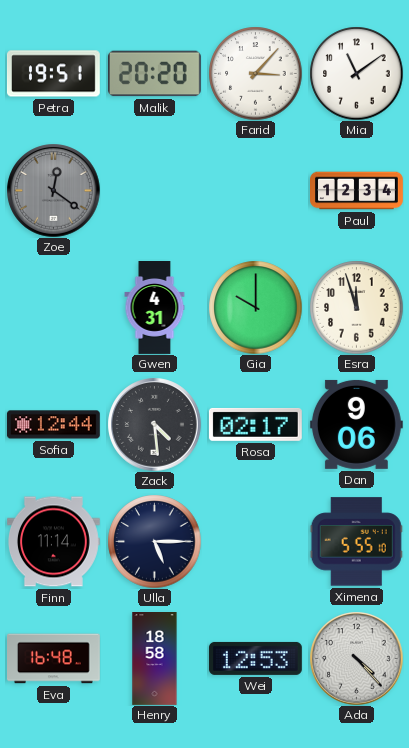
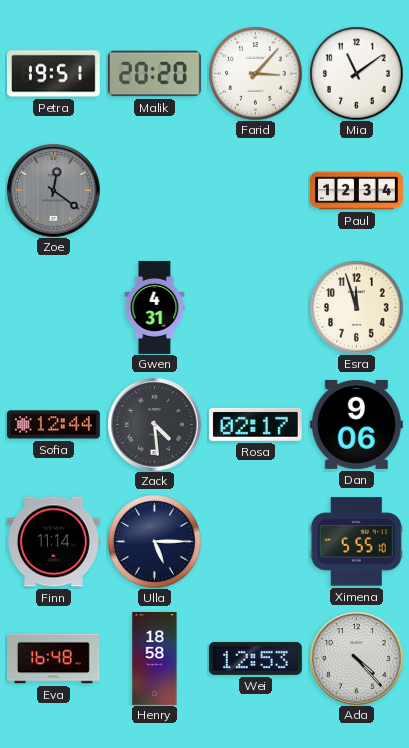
Gia: 10:00 -> none
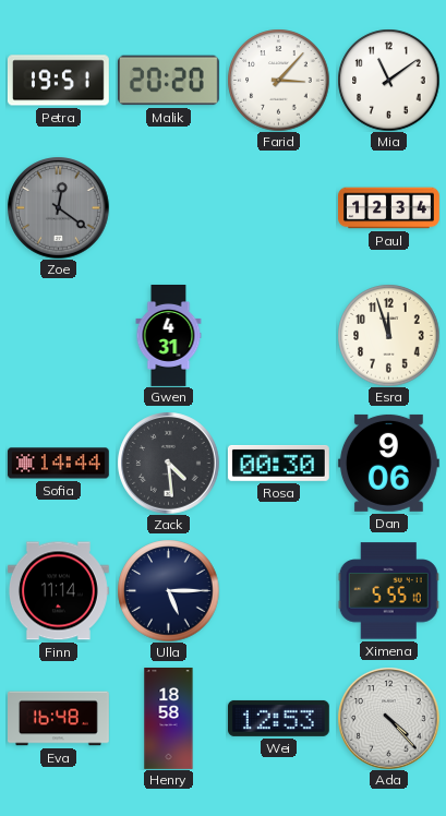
Sofia: 12:44 -> 14:44
Rosa: 02:17 -> 00:30
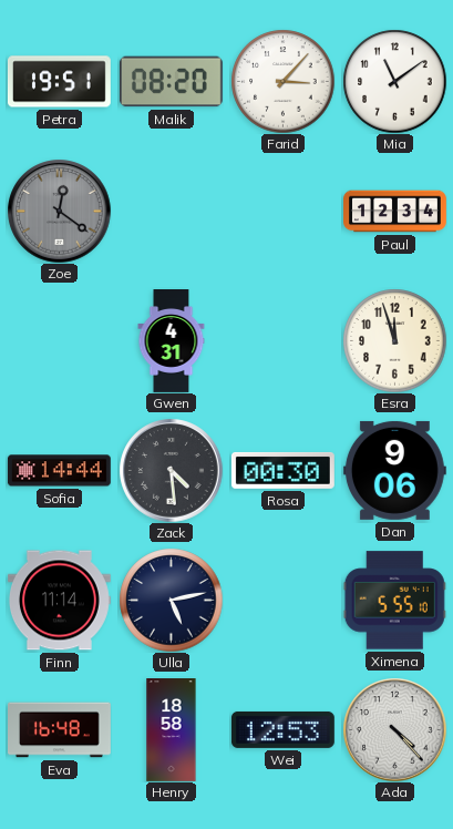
Malik: 20:20 -> 08:20
Ulla: 5:15 -> 5:13
